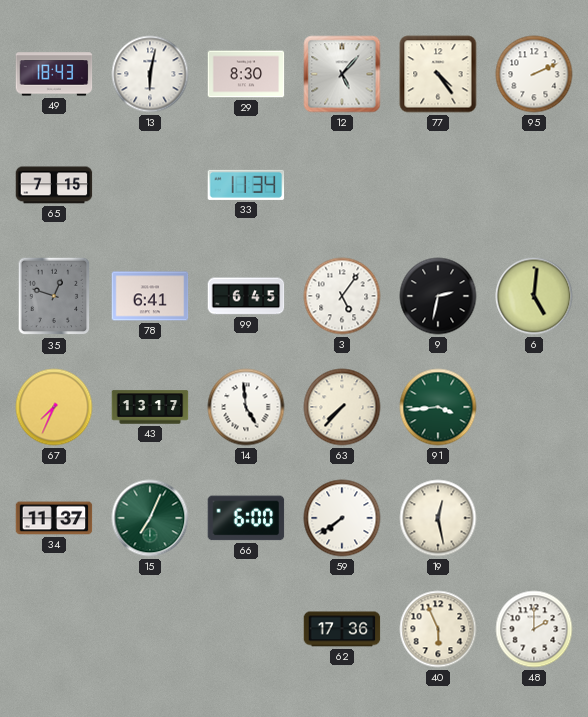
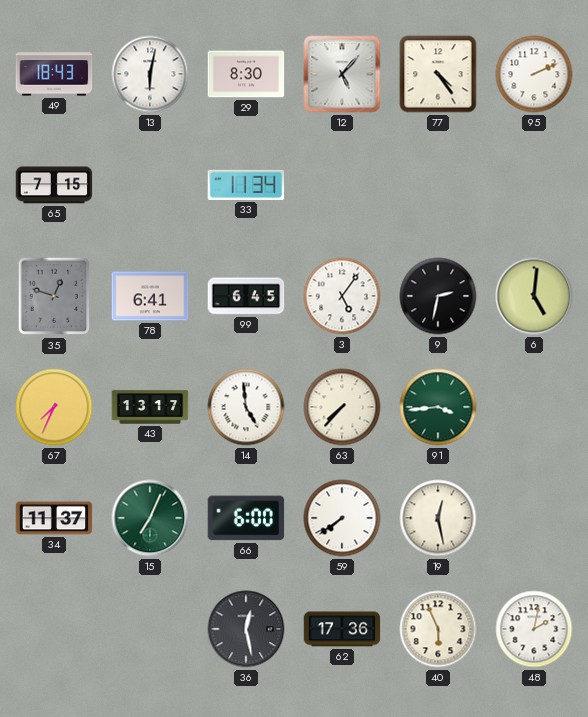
36: none -> 12:28
48: 2:00 -> 2:02
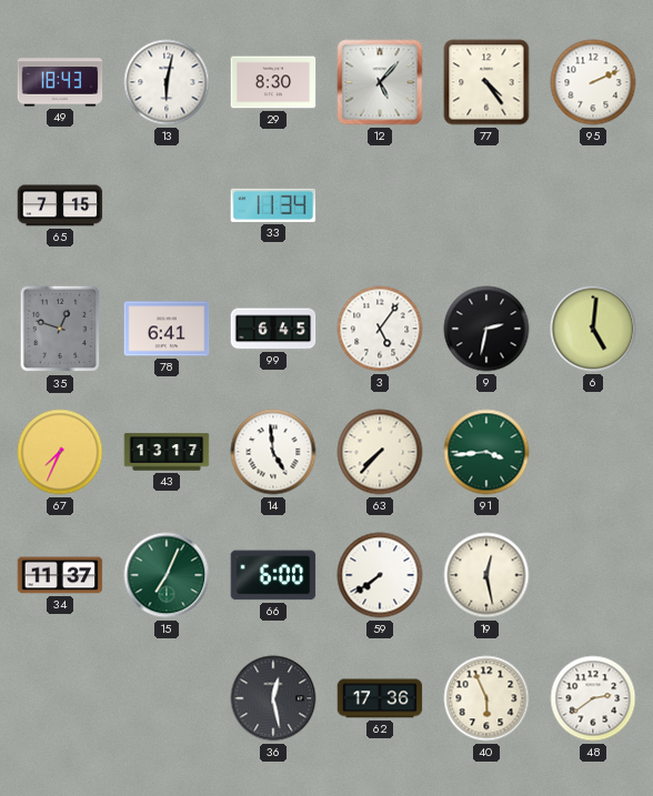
48: 2:02 -> 2:39
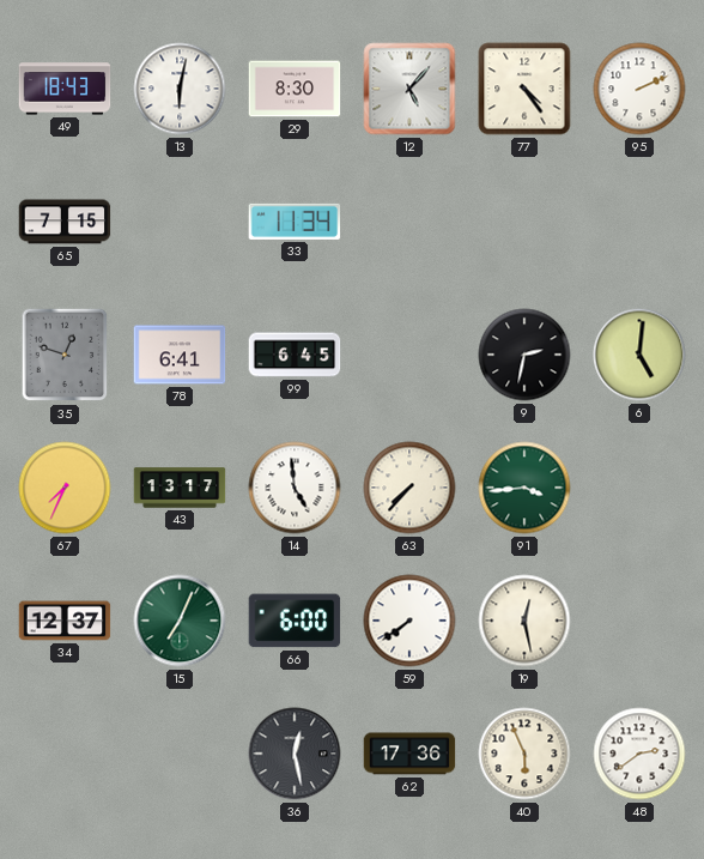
3: 5:06 -> none
34: 11:37 -> 12:37
